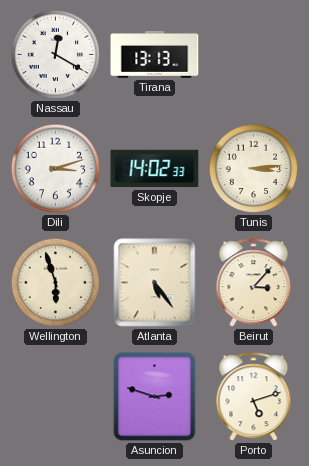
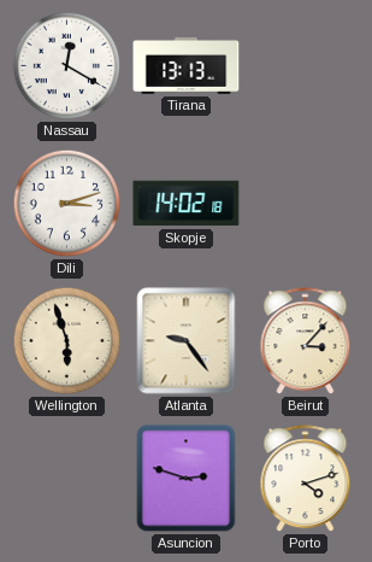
Skopje: 14:02:33 -> 14:02:18
Tunis: 3:14 -> none
Atlanta: 5:24 -> 9:24
Porto: 5:12 -> 4:12
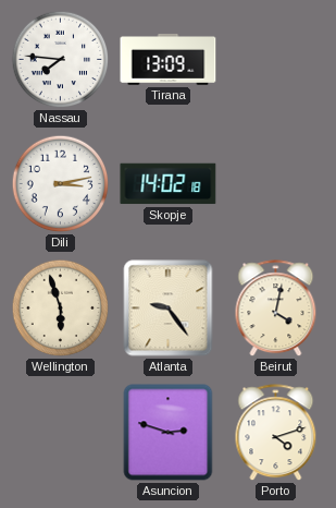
Nassau: 12:20 -> 7:46
Tirana: 13:13 -> 13:09
Dili: 3:12 -> 3:13
Beirut: 3:07 -> 4:02
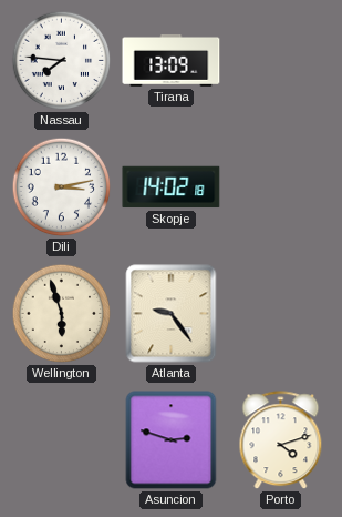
Beirut: 4:02 -> none
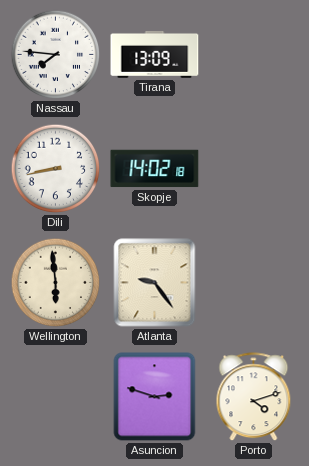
Dili: 3:13 -> 8:43
Wellington: 5:57 -> 5:59
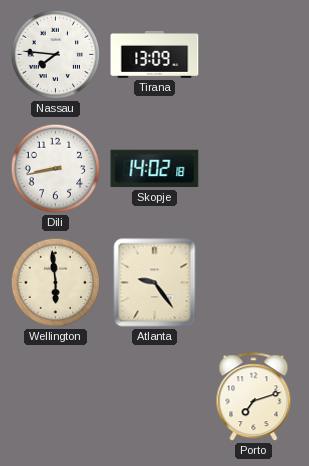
Asuncion: 2:48 -> none
Porto: 4:12 -> 7:12
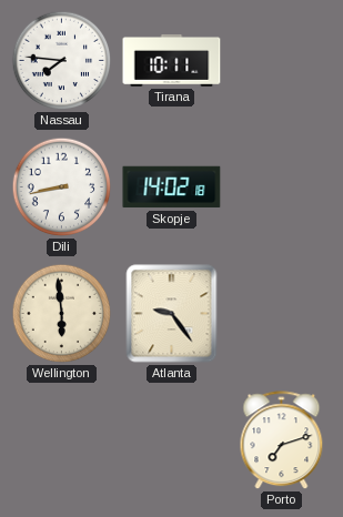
Tirana: 13:09 -> 10:11
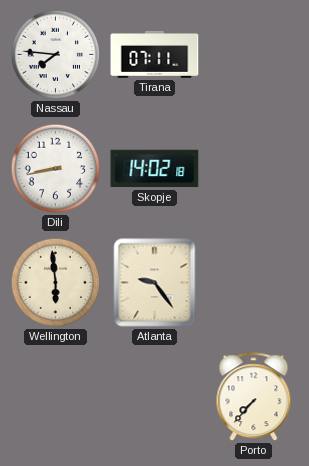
Tirana: 10:11 -> 07:11
Porto: 7:12 -> 7:37
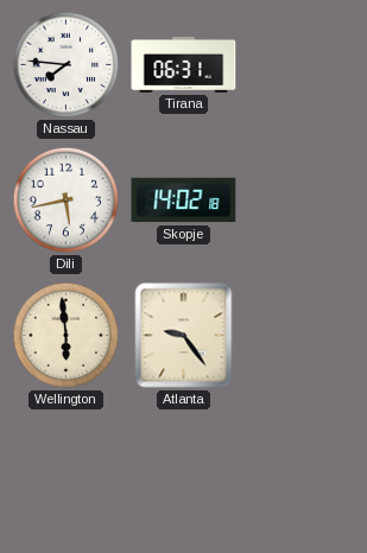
Tirana: 07:11 -> 06:31
Dili: 8:43 -> 5:43
Porto: 7:37 -> none
